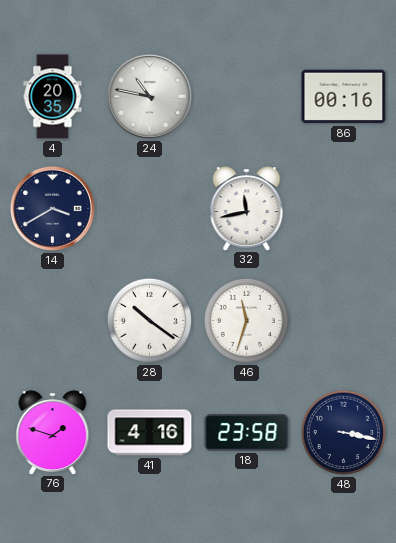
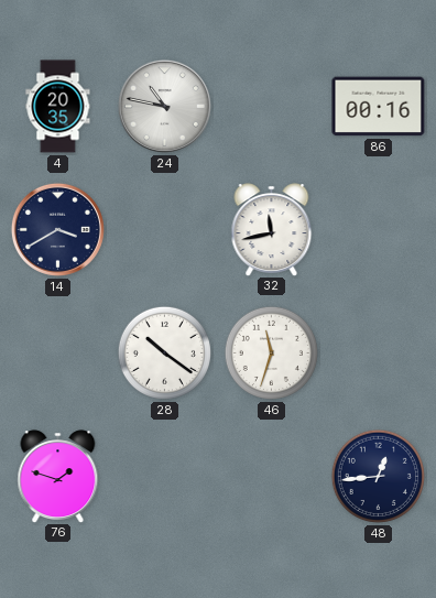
41: 4:16 -> none
18: 23:58 -> none
48: 3:17 -> 12:44
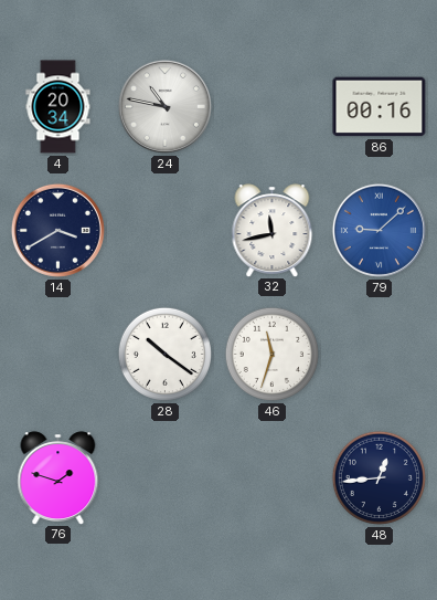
4: 20:35 -> 20:34
79: none -> 9:08
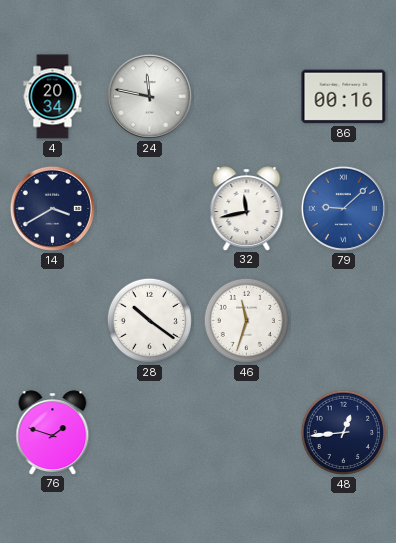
24: 10:47 -> 11:47
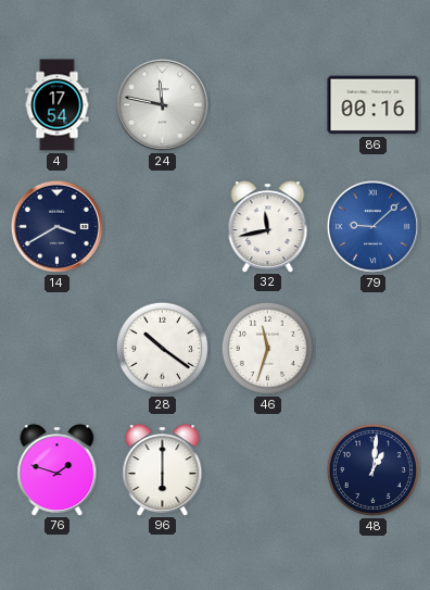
4: 20:34 -> 17:54
96: none -> 6:00
48: 12:44 -> 1:01
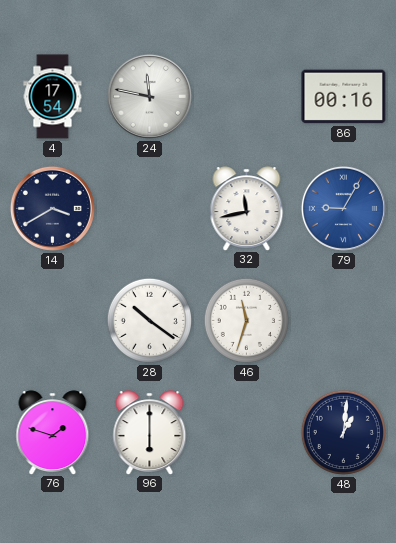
79: 9:08 -> 9:05
